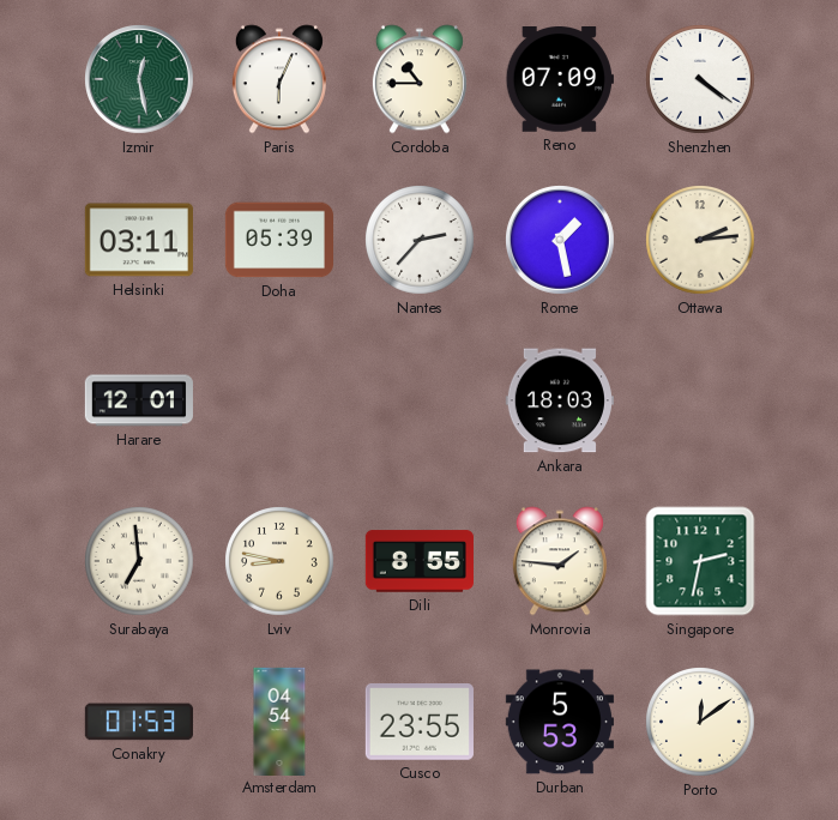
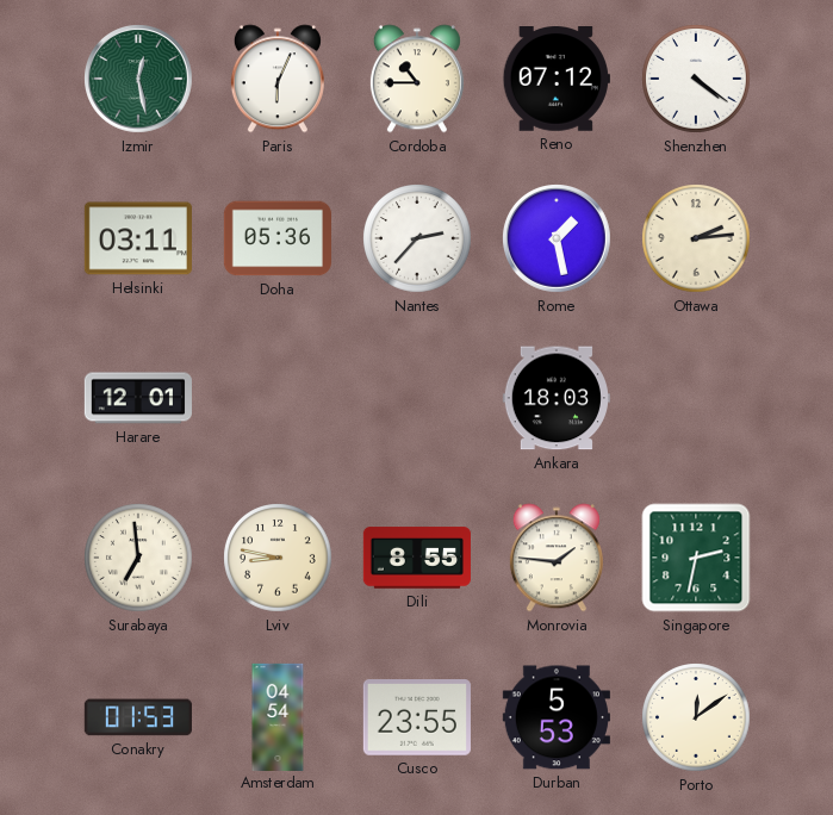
Reno: 07:09 -> 07:12
Doha: 05:39 -> 05:36
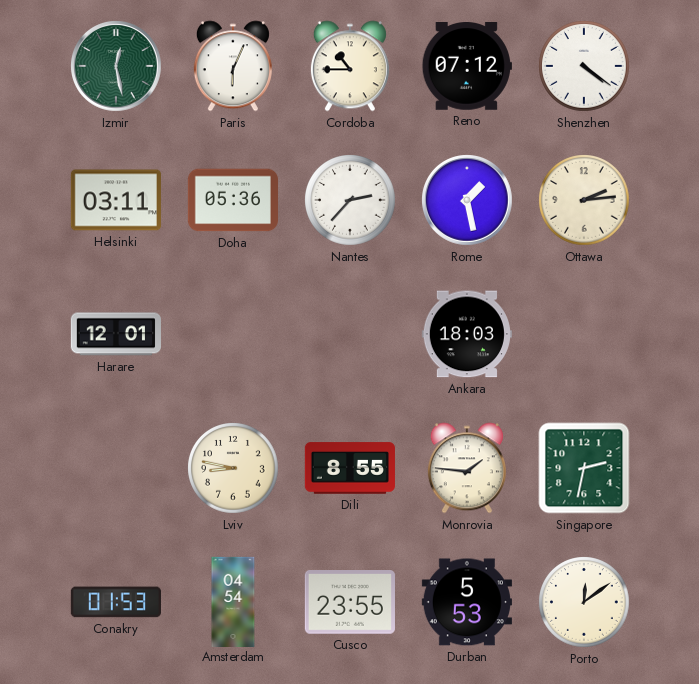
Surabaya: 6:59 -> none
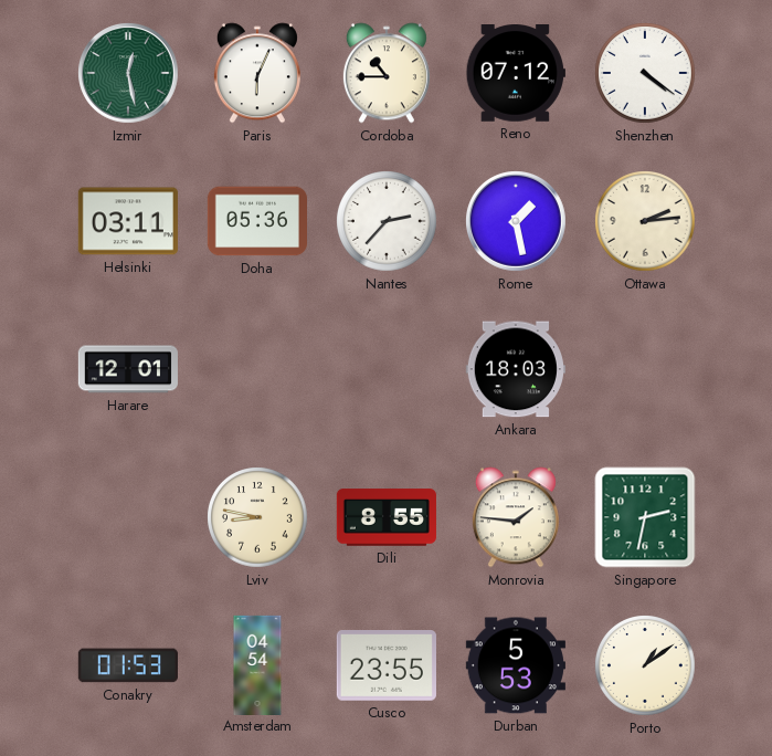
Porto: 12:09 -> 1:09
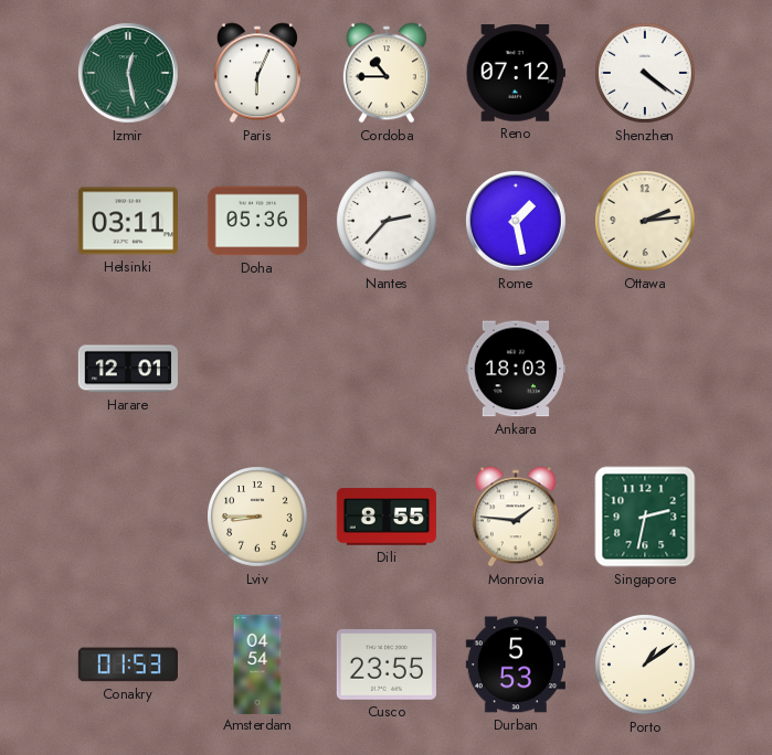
Lviv: 8:47 -> 8:45
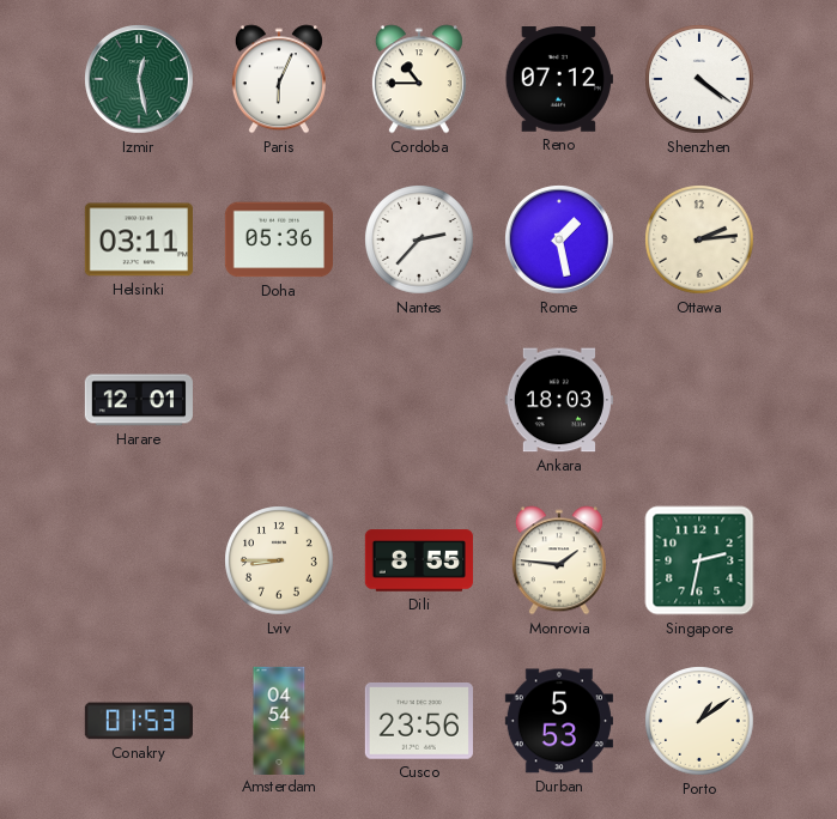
Cusco: 23:55 -> 23:56
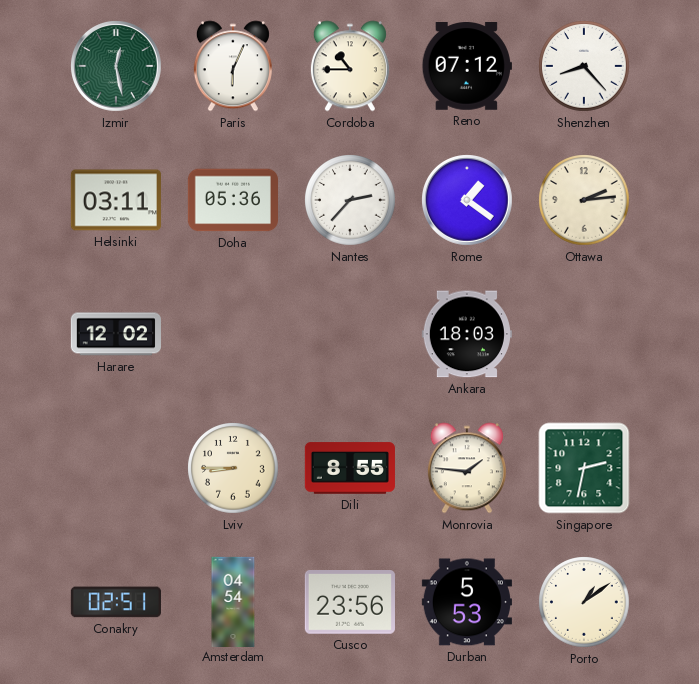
Shenzhen: 4:21 -> 8:23
Rome: 1:28 -> 1:21
Harare: 12:01 -> 12:02
Conakry: 01:53 -> 02:51
